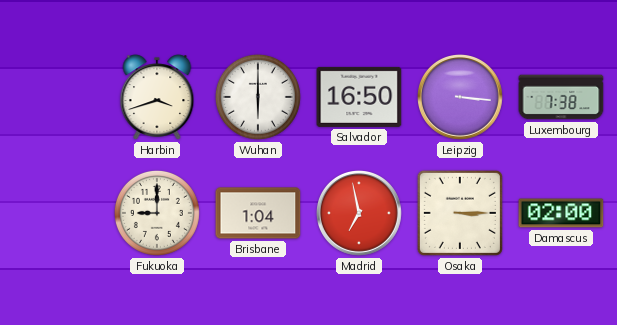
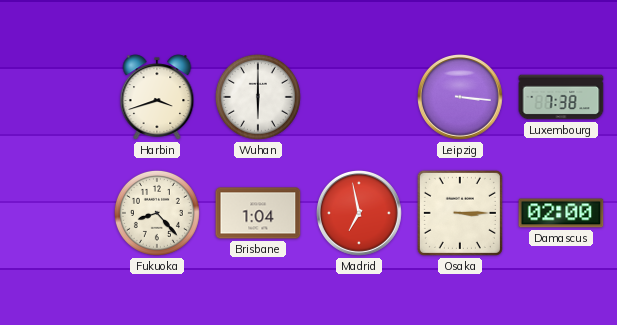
Salvador: 16:50 -> none
Fukuoka: 9:00 -> 8:23
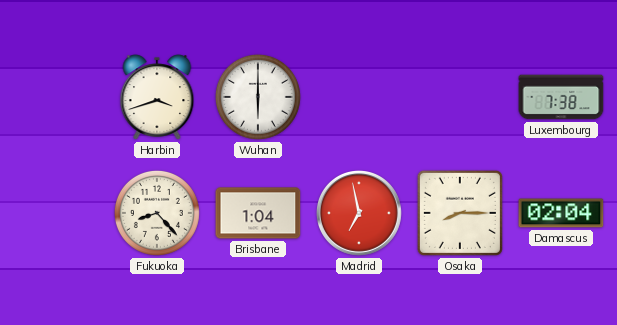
Leipzig: 3:16 -> none
Osaka: 3:15 -> 8:15
Damascus: 02:00 -> 02:04
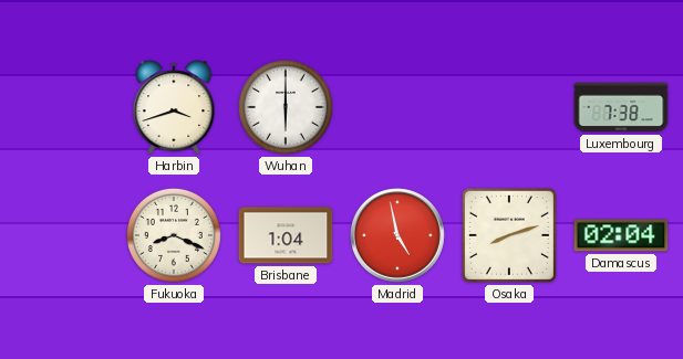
Fukuoka: 8:23 -> 8:19
Madrid: 6:58 -> 4:58
Osaka: 8:15 -> 8:12
